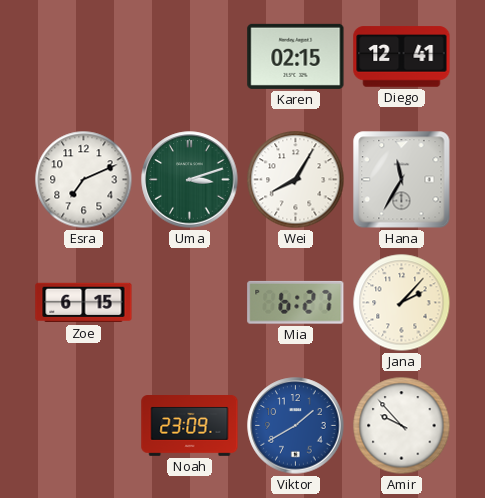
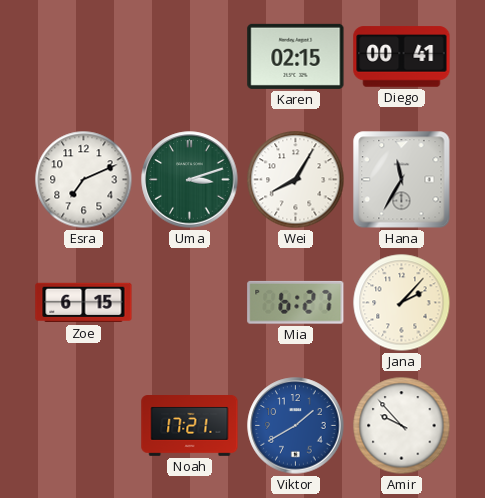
Diego: 12:41 -> 00:41
Noah: 23:09 -> 17:21
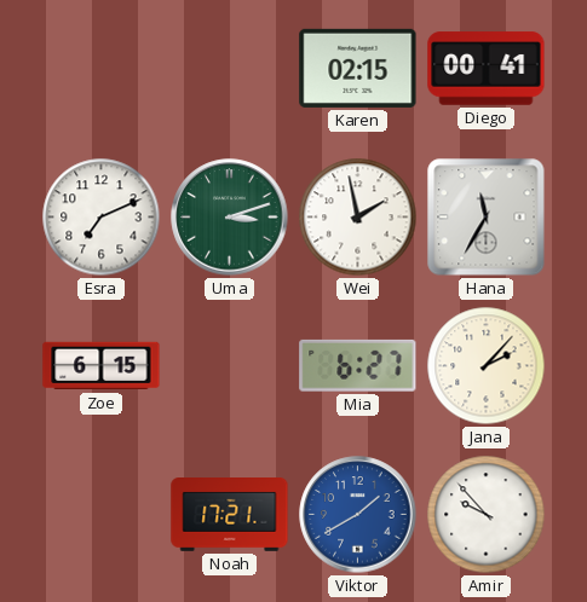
Wei: 8:05 -> 1:58
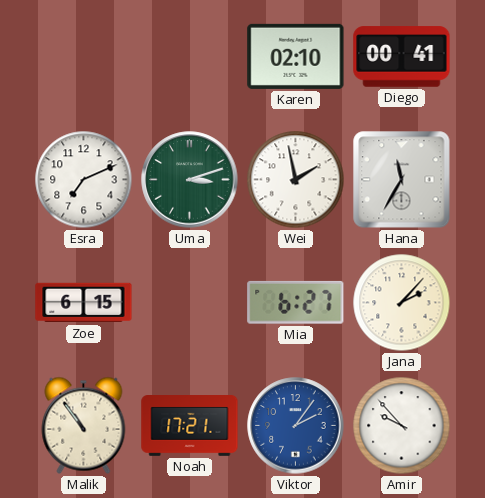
Karen: 02:15 -> 02:10
Malik: none -> 10:54
Viktor: 1:40 -> 2:06
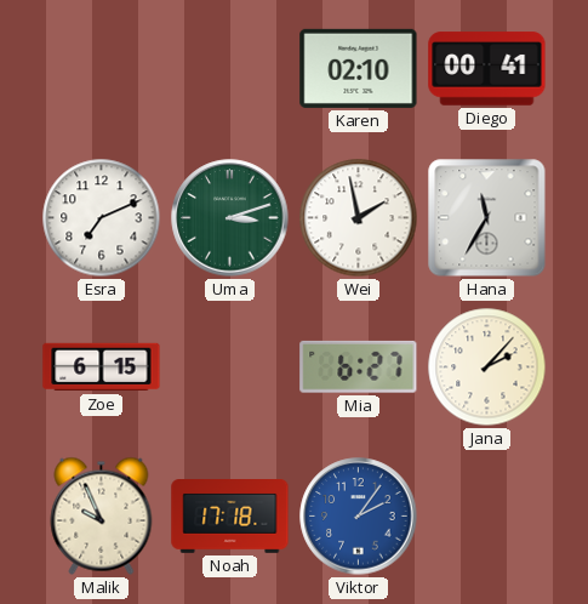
Malik: 10:54 -> 9:56
Noah: 17:21 -> 17:18
Amir: 9:53 -> none
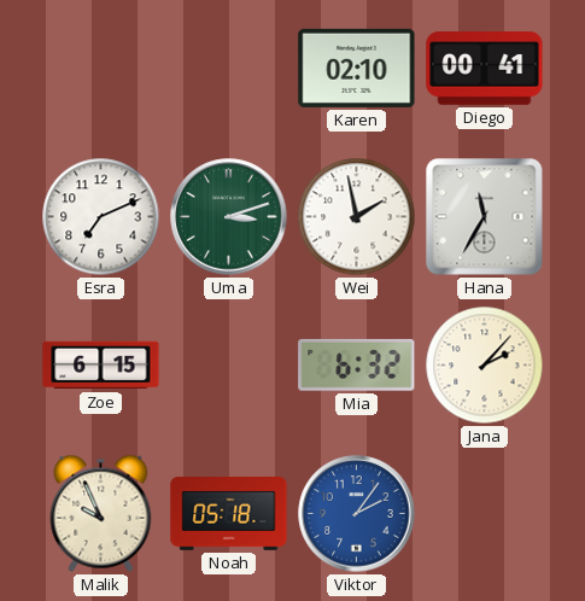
Mia: 6:27 -> 6:32
Noah: 17:18 -> 05:18
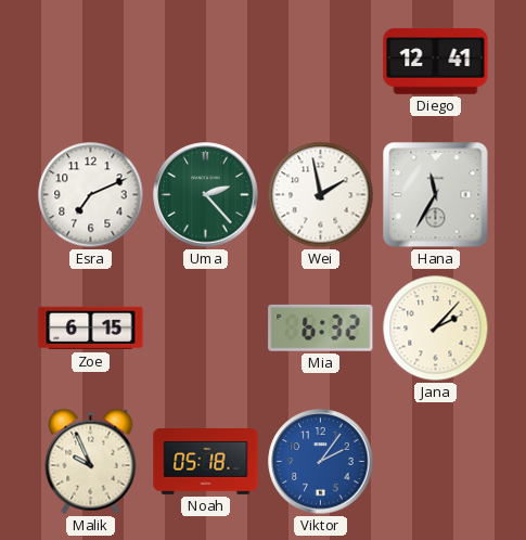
Karen: 02:10 -> none
Diego: 00:41 -> 12:41
Uma: 3:12 -> 2:23
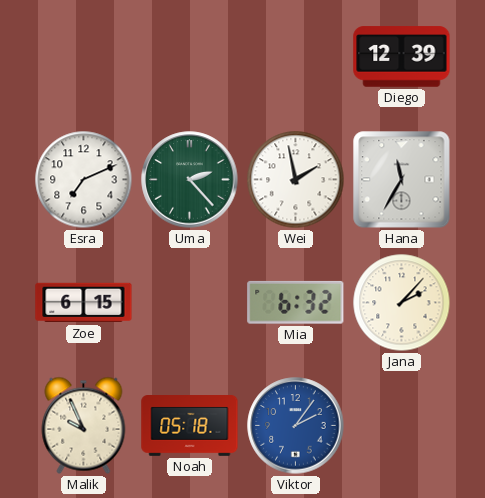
Diego: 12:41 -> 12:39
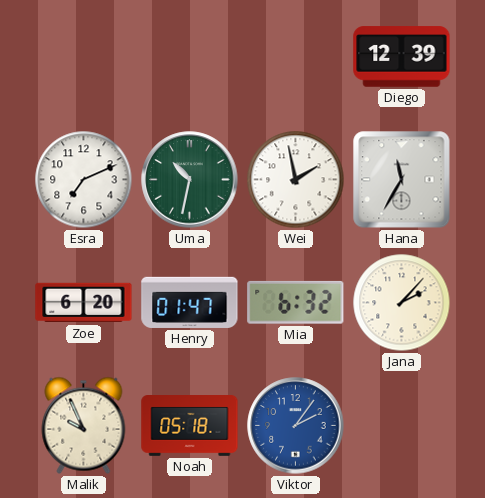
Uma: 2:23 -> 10:32
Zoe: 6:15 -> 6:20
Henry: none -> 01:47
